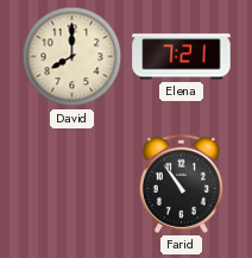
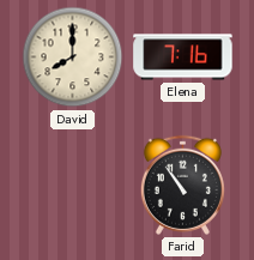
Elena: 7:21 -> 7:16
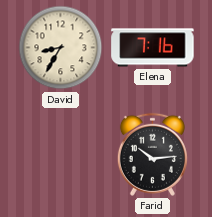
David: 8:00 -> 8:35
Farid: 10:54 -> 10:14
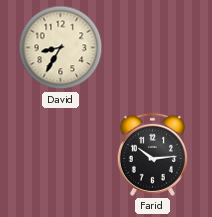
Elena: 7:16 -> none
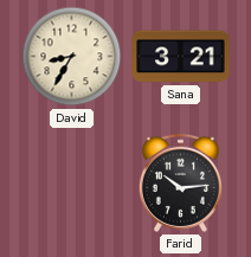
Sana: none -> 3:21
